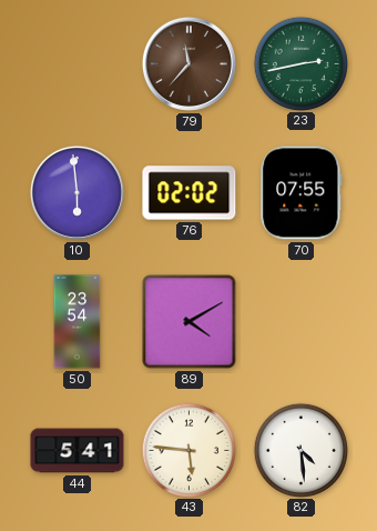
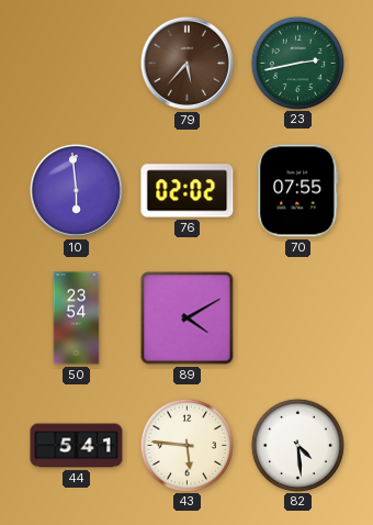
79: 11:37 -> 5:37
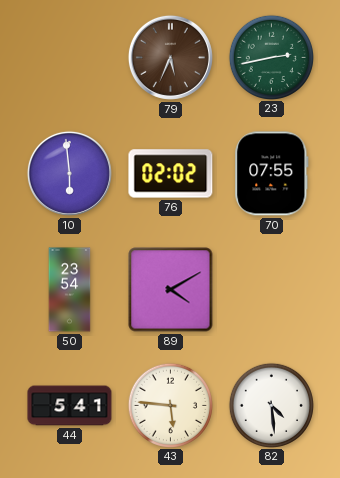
79: 5:37 -> 5:34
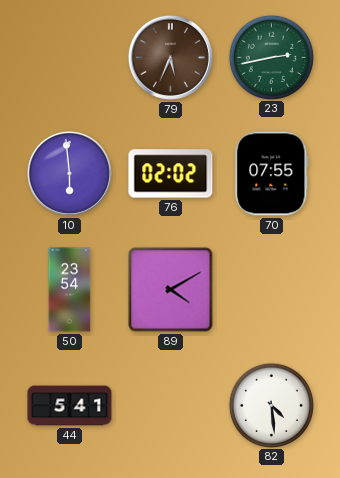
43: 5:46 -> none
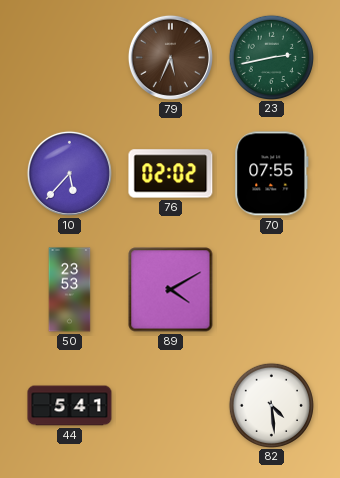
10: 5:59 -> 5:37
50: 23:54 -> 23:53
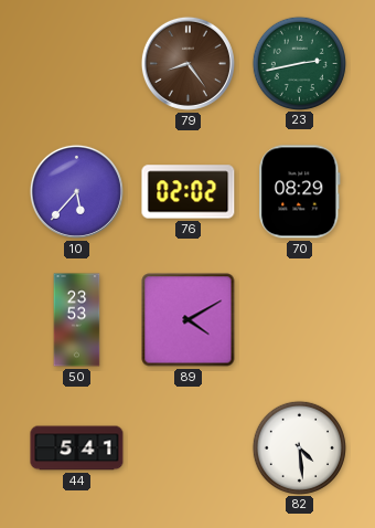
79: 5:34 -> 8:24
70: 07:55 -> 08:29
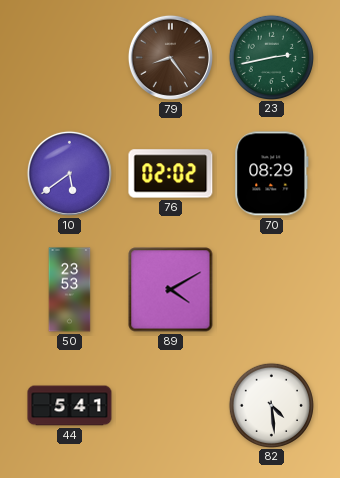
10: 5:37 -> 5:39
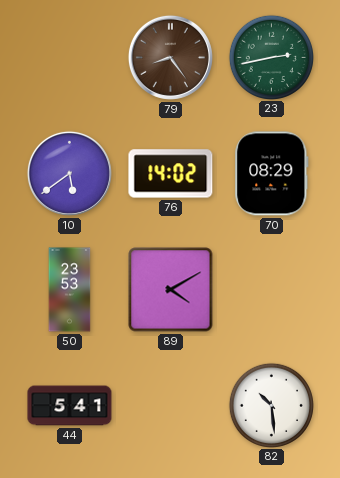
76: 02:02 -> 14:02
82: 4:29 -> 10:29
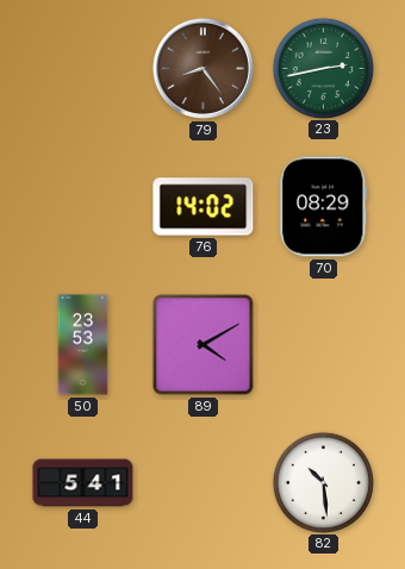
10: 5:39 -> none
